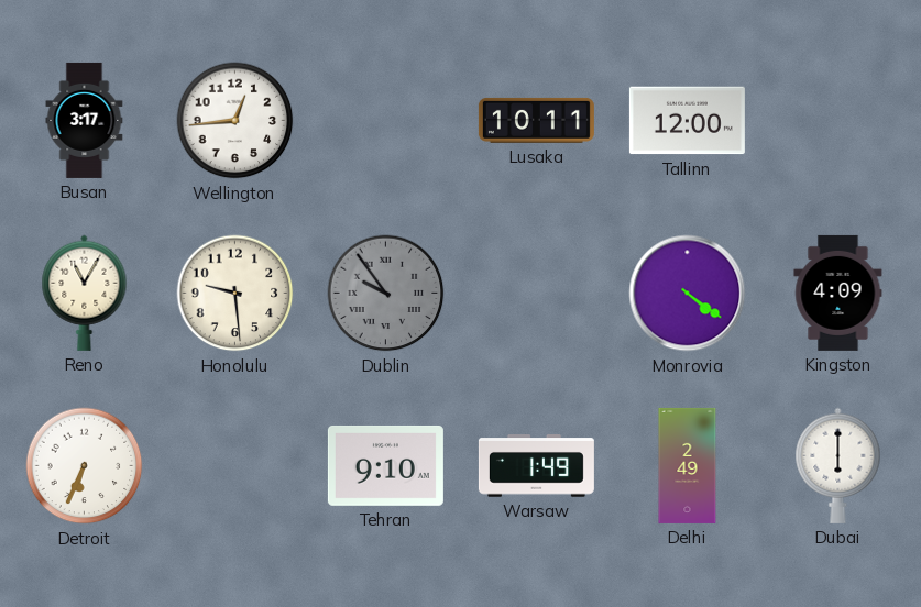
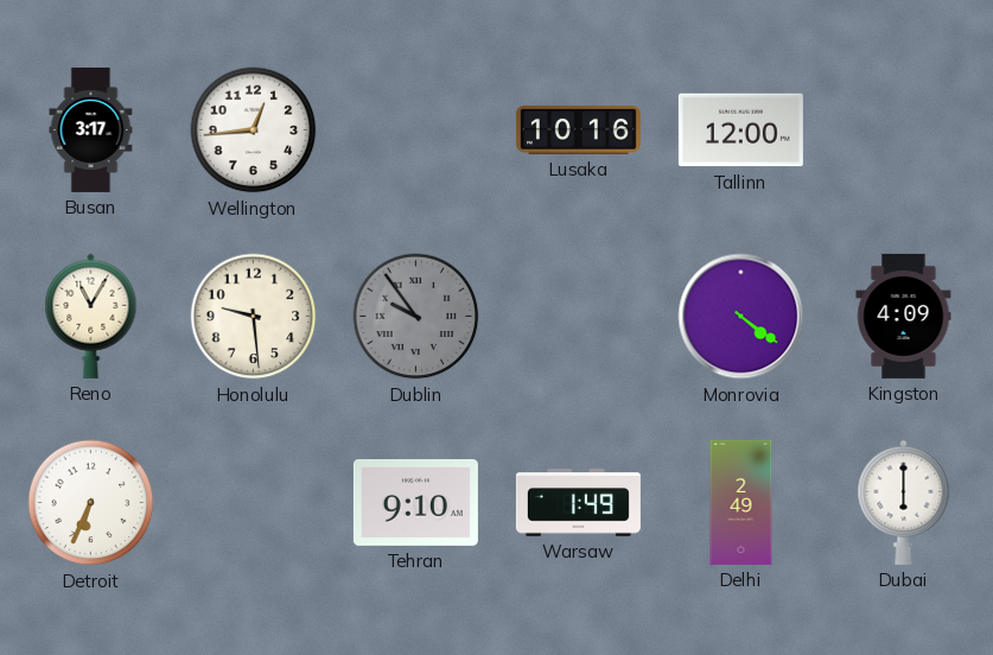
Lusaka: 10:11 -> 10:16
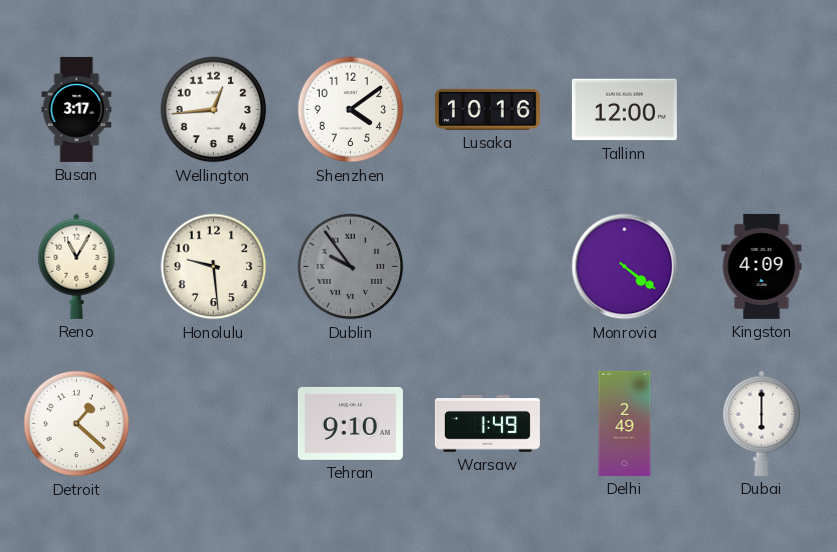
Shenzhen: none -> 4:09
Detroit: 6:34 -> 1:22
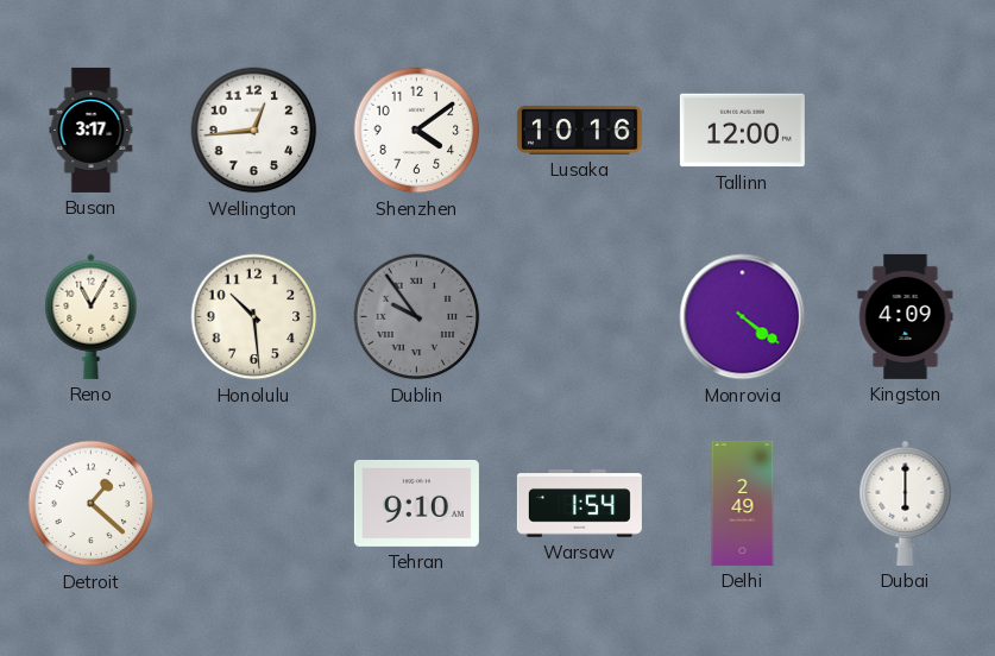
Honolulu: 9:29 -> 10:29
Warsaw: 1:49 -> 1:54
